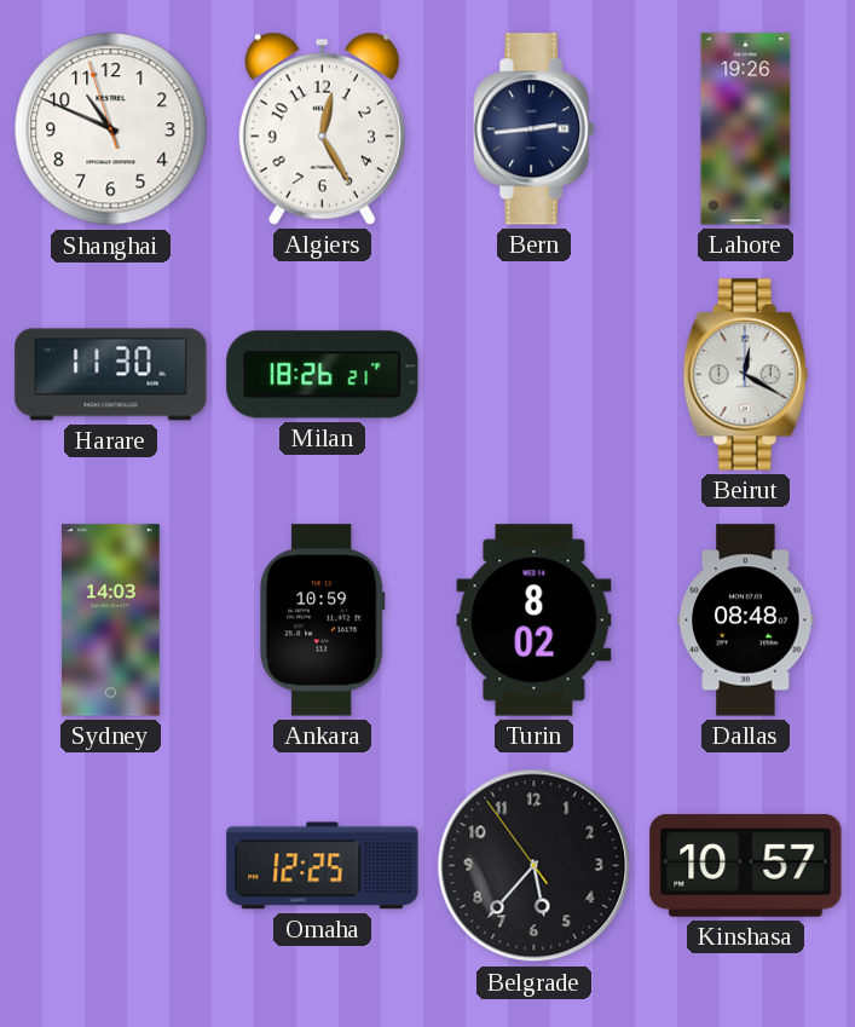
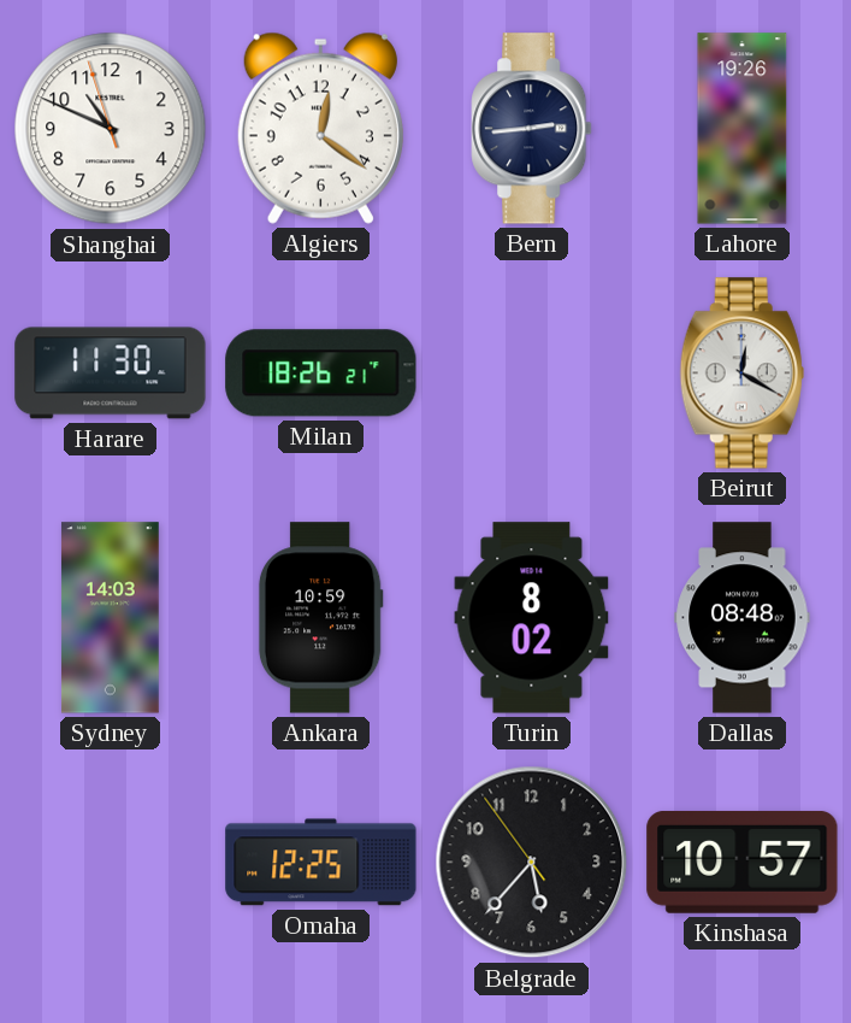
Algiers: 12:25 -> 12:21
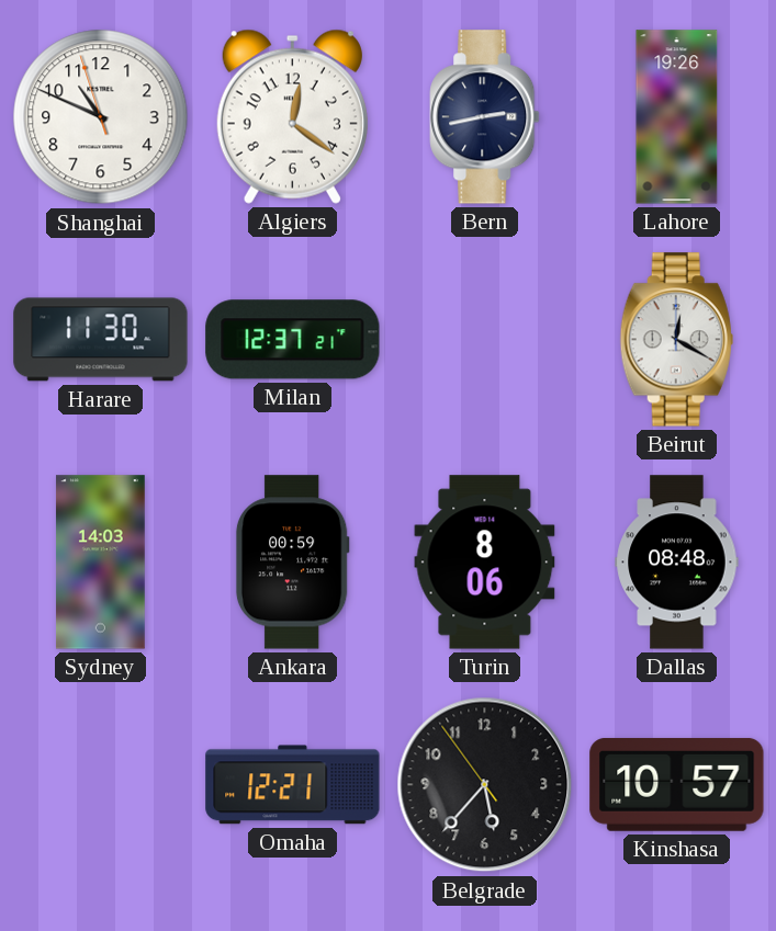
Bern: 2:44 -> 2:43
Milan: 18:26 -> 12:37
Ankara: 10:59 -> 00:59
Turin: 8:02 -> 8:06
Omaha: 12:25 -> 12:21
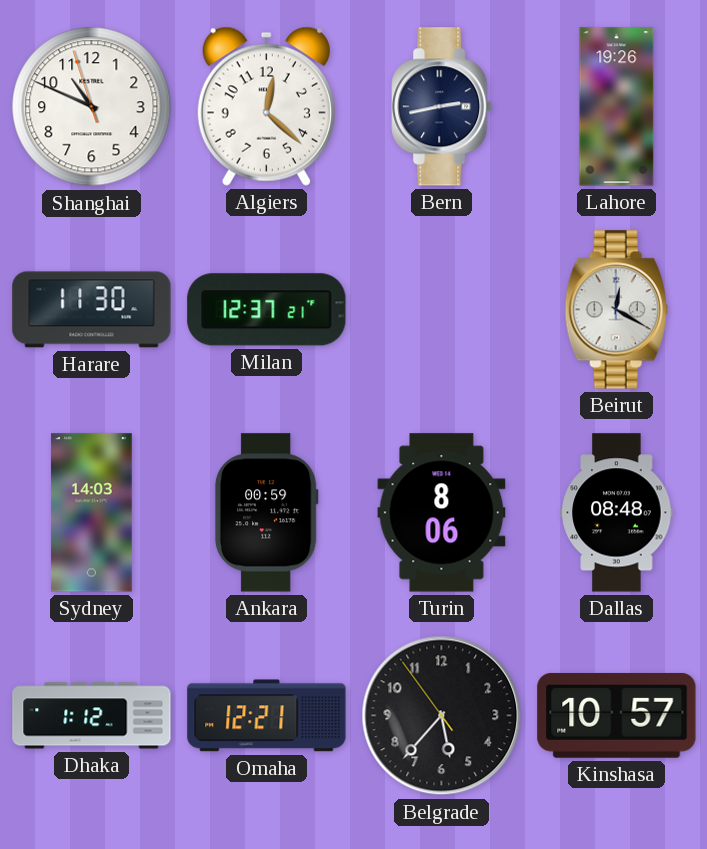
Algiers: 12:21 -> 12:22
Dhaka: none -> 1:12
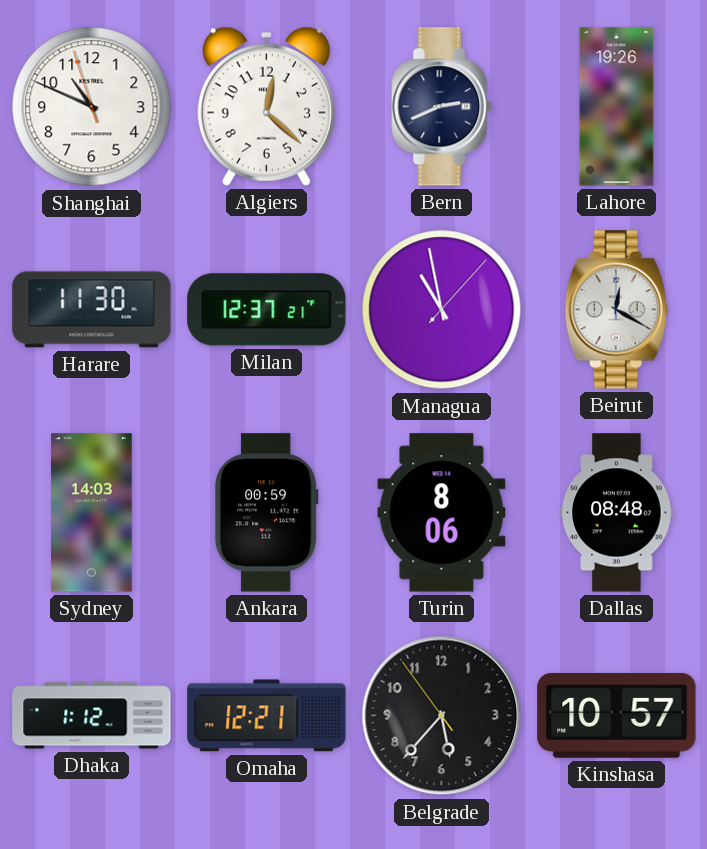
Bern: 2:43 -> 2:41
Managua: none -> 10:58
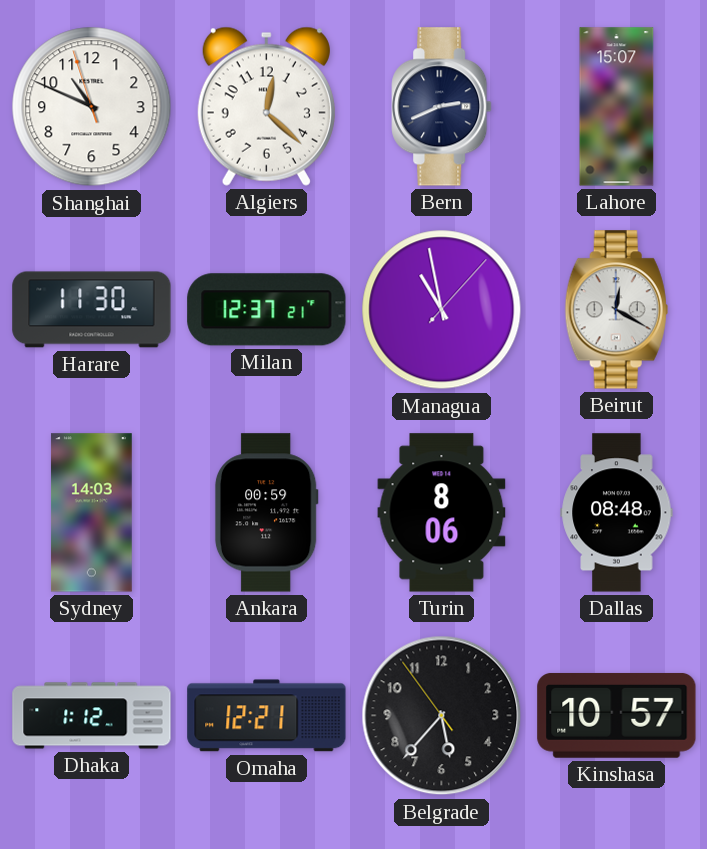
Lahore: 19:26 -> 15:07
